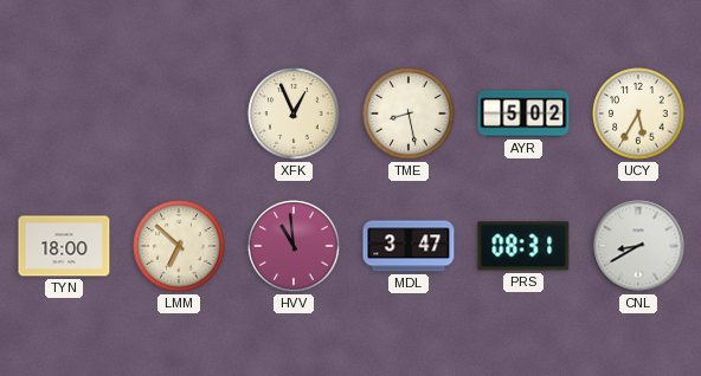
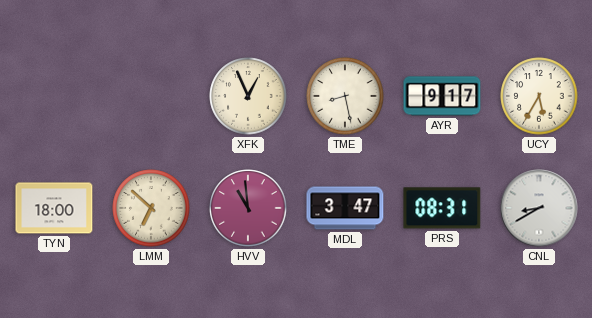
AYR: 5:02 -> 9:17
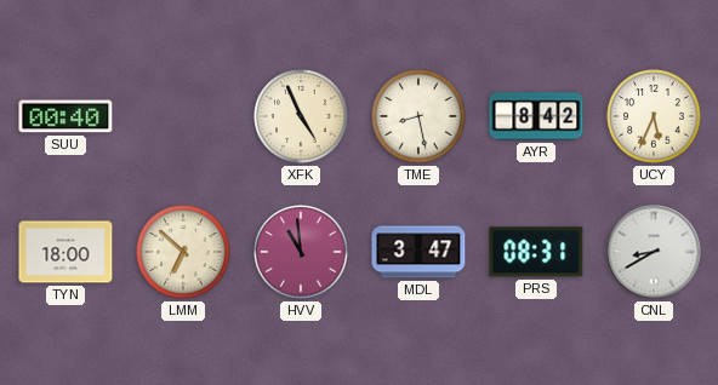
SUU: none -> 00:40
XFK: 12:56 -> 4:56
AYR: 9:17 -> 8:42
UCY: 5:35 -> 5:34
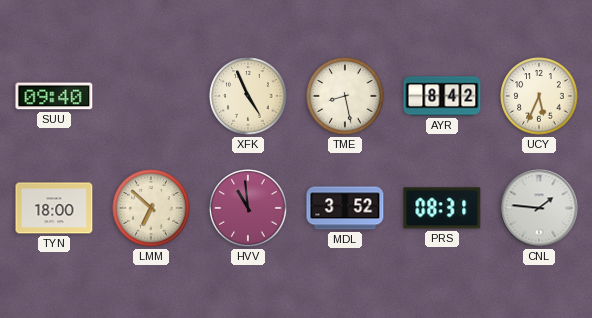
SUU: 00:40 -> 09:40
MDL: 3:47 -> 3:52
CNL: 8:40 -> 1:46
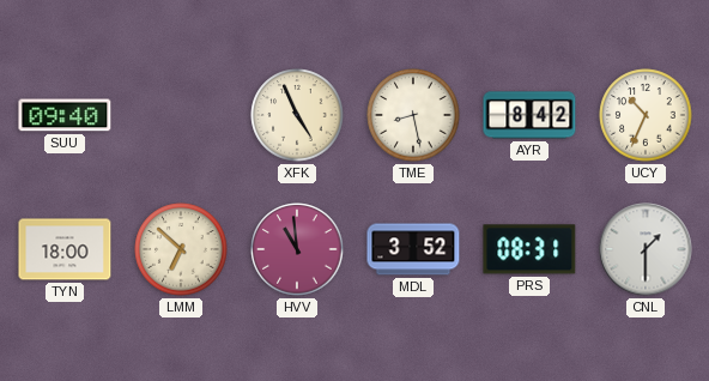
UCY: 5:34 -> 10:34
CNL: 1:46 -> 1:30
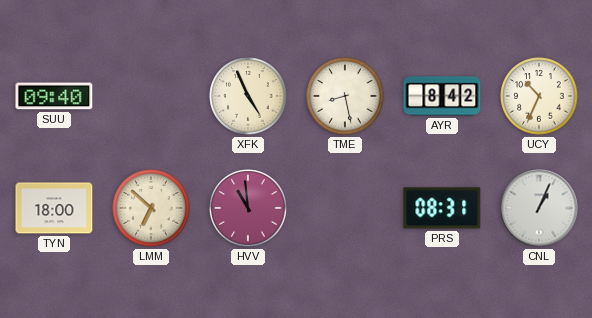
MDL: 3:52 -> none
CNL: 1:30 -> 1:04
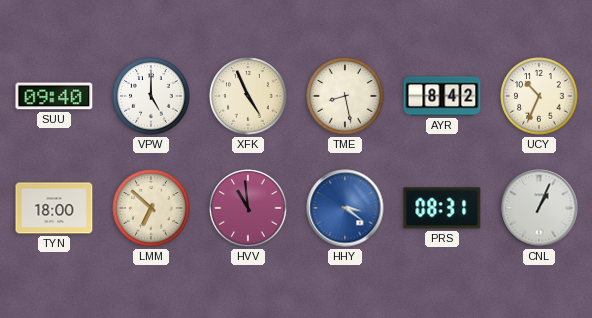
VPW: none -> 5:00
HHY: none -> 3:21
